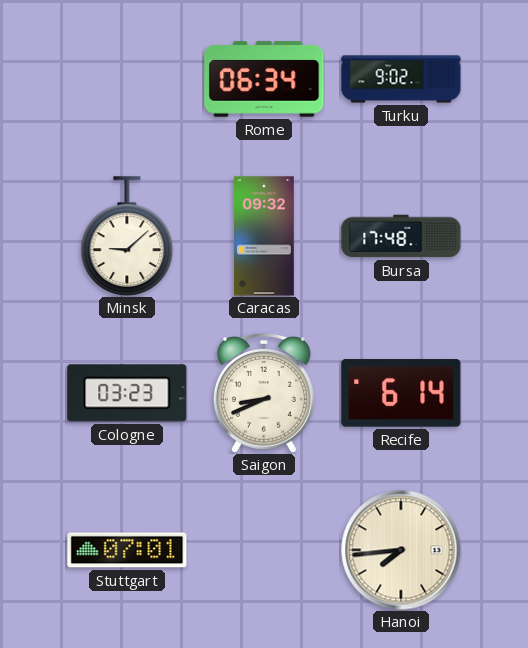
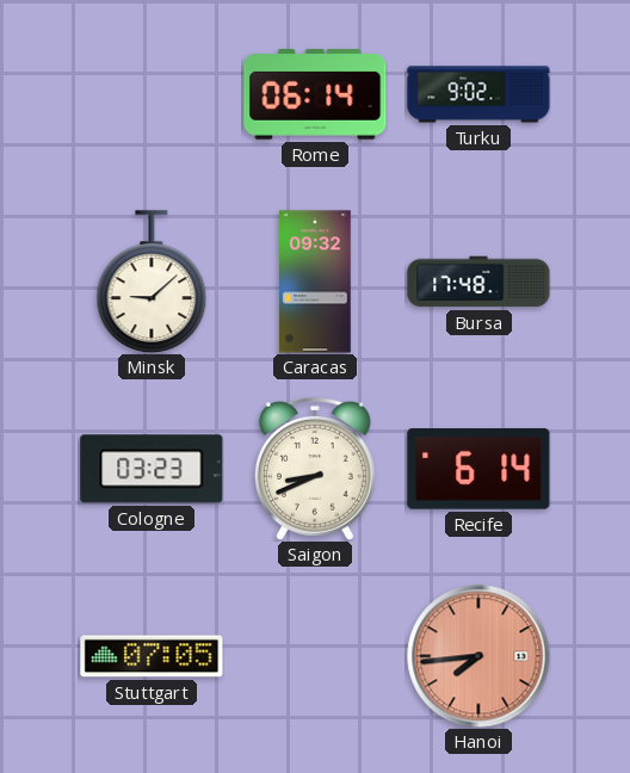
Rome: 06:34 -> 06:14
Stuttgart: 07:01 -> 07:05
Hanoi dial: cream -> salmon
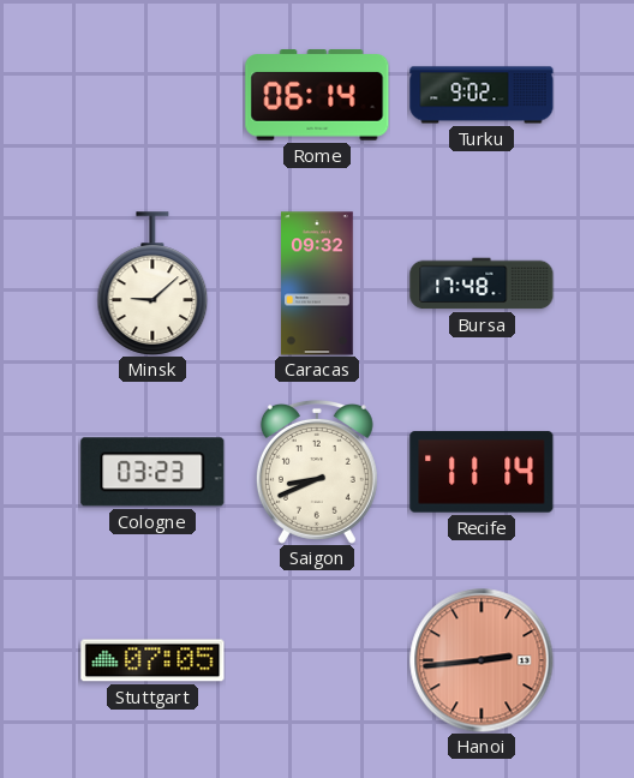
Recife: 6:14 -> 11:14
Hanoi: 7:44 -> 2:44
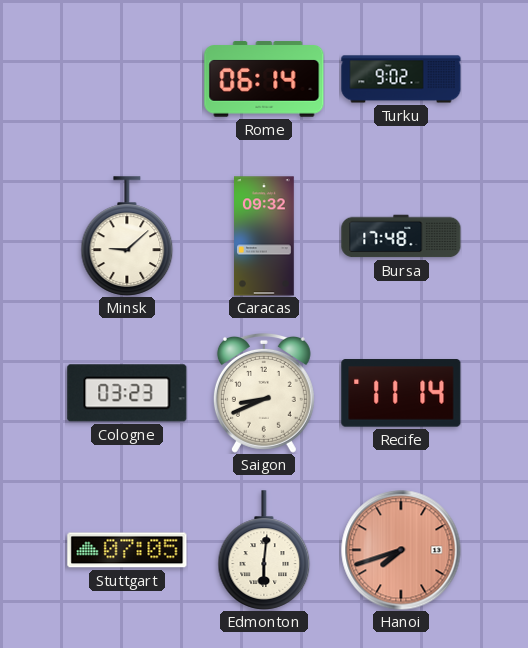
Edmonton: none -> 6:01
Hanoi: 2:44 -> 7:42
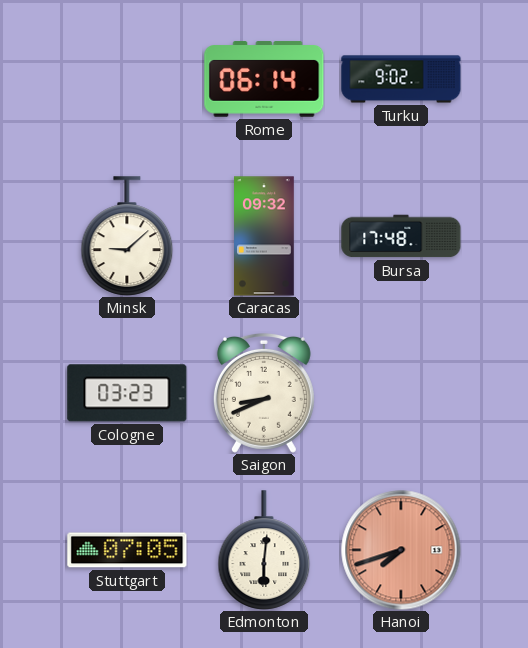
Recife: 11:14 -> none
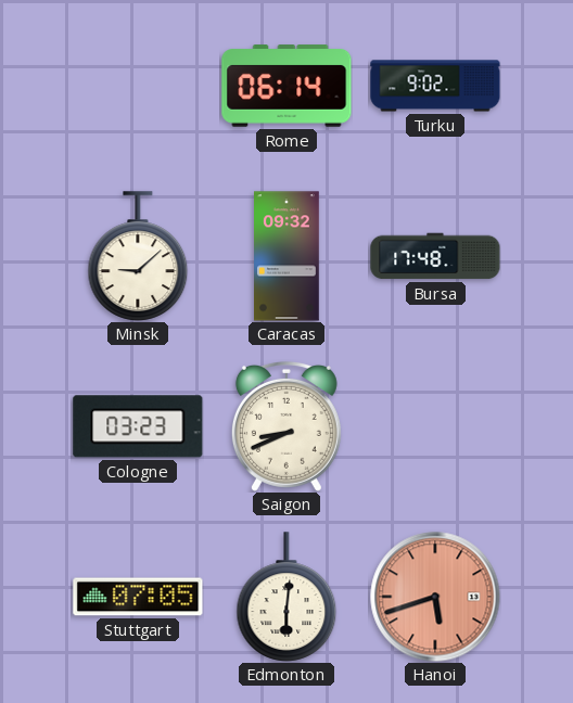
Hanoi: 7:42 -> 5:42
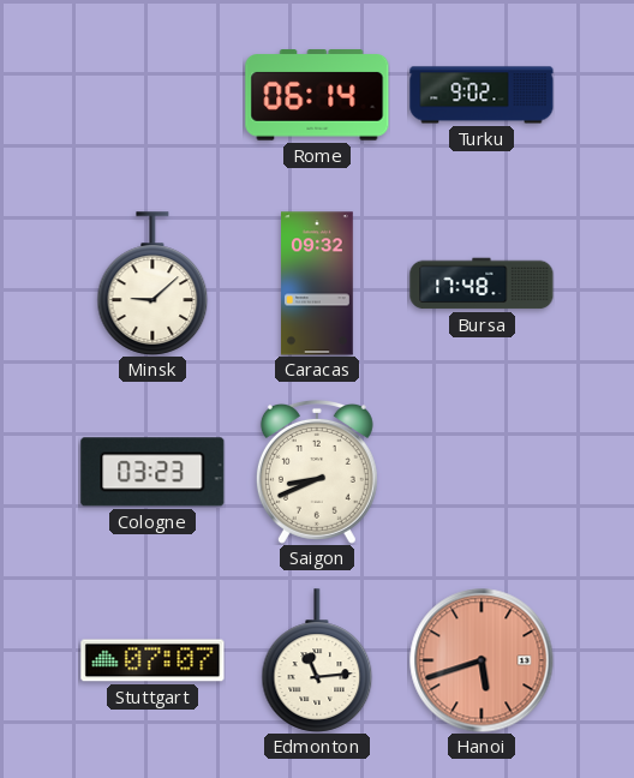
Stuttgart: 07:05 -> 07:07
Edmonton: 6:01 -> 11:14
